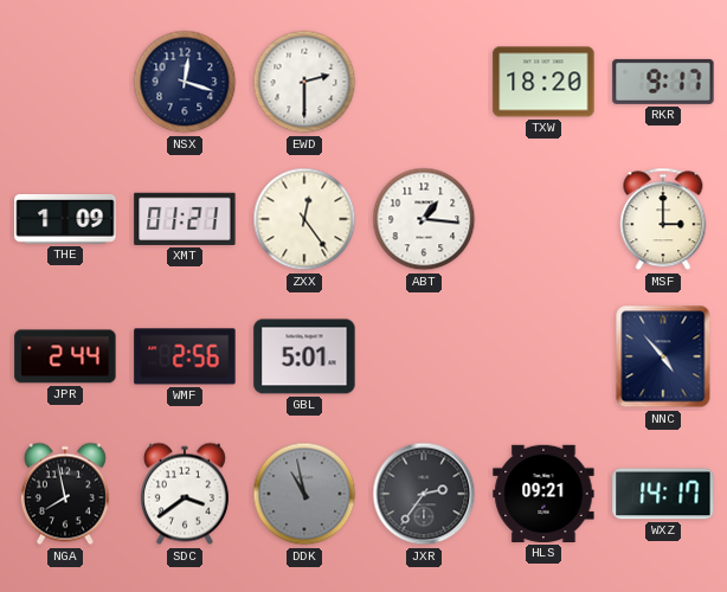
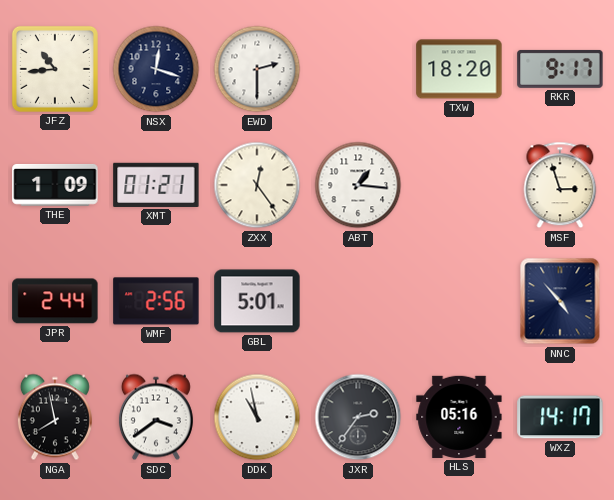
JFZ: none -> 10:44
MSF: 3:00 -> 2:57
DDK dial: grey -> white
HLS: 09:21 -> 05:16
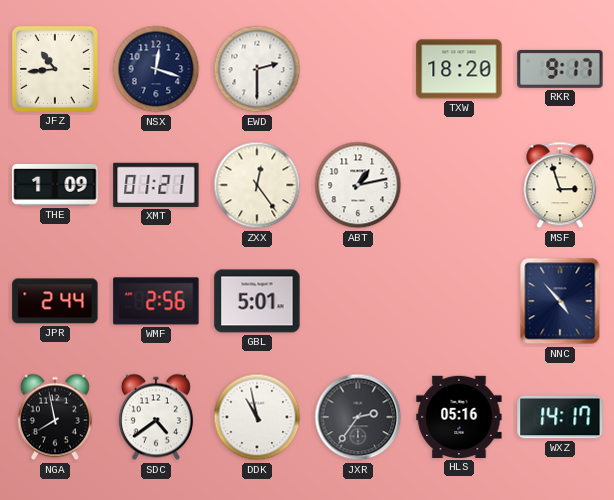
ABT: 1:16 -> 1:13
SDC: 3:39 -> 4:39
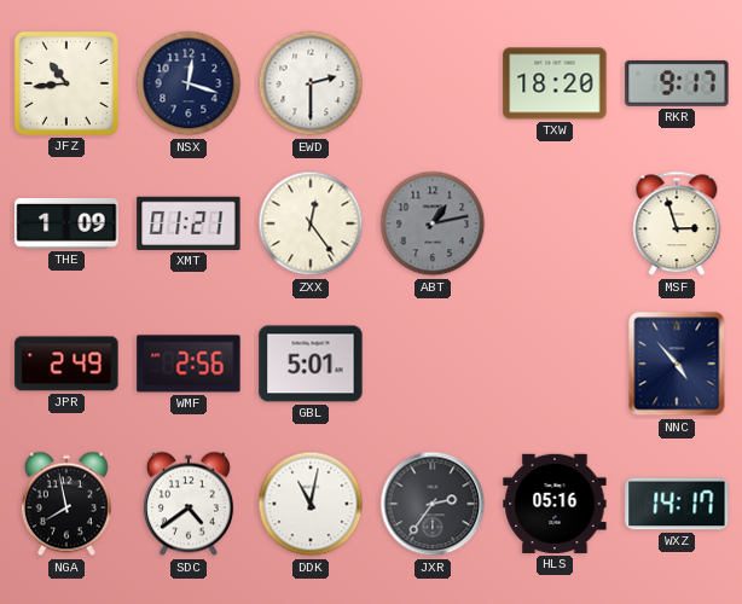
ABT dial: white -> grey
JPR: 2:44 -> 2:49
DDK: 10:58 -> 11:02
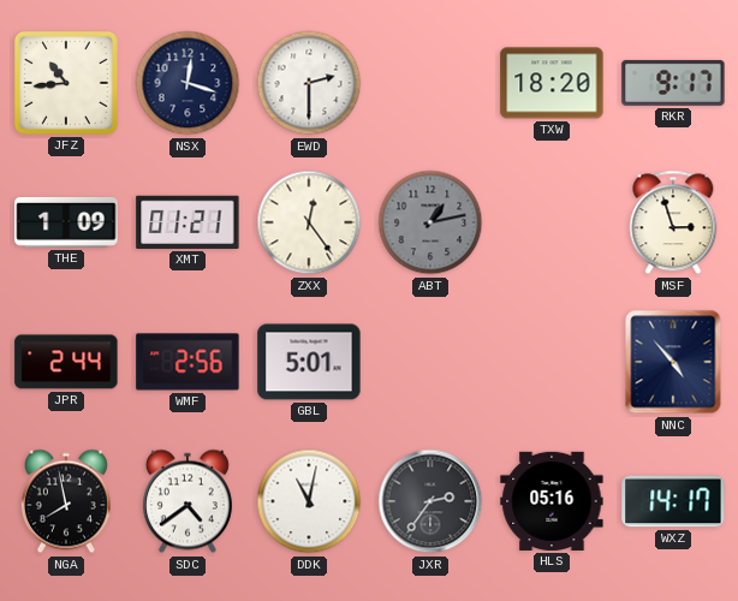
JPR: 2:49 -> 2:44
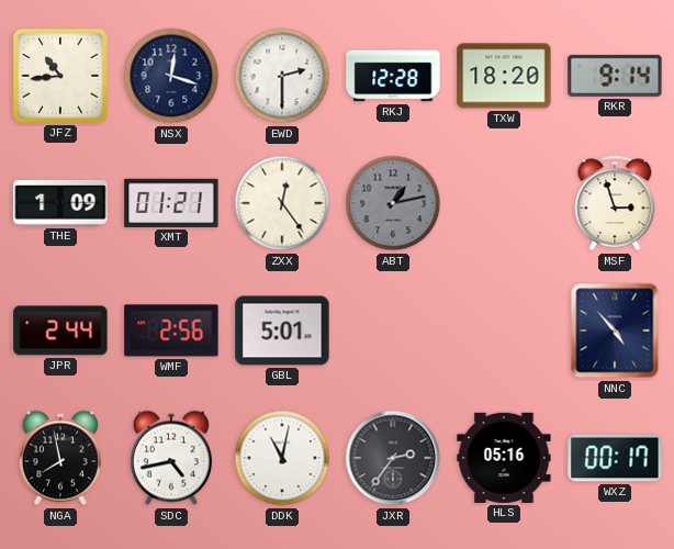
RKJ: none -> 12:28
RKR: 9:17 -> 9:14
SDC: 4:39 -> 4:43
WXZ: 14:17 -> 00:17
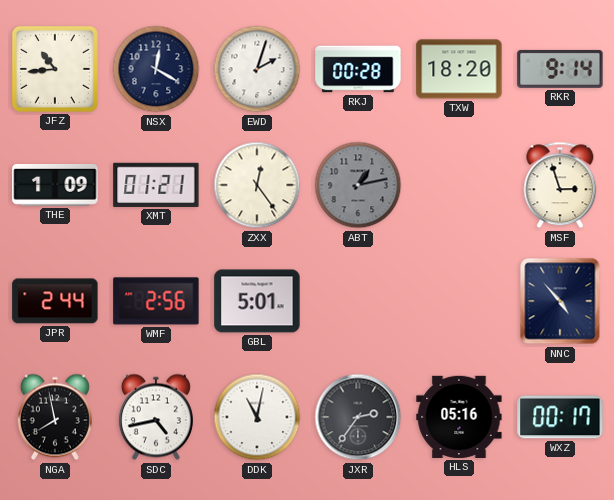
NSX: 12:18 -> 12:20
EWD: 2:30 -> 2:03
RKJ: 12:28 -> 00:28
